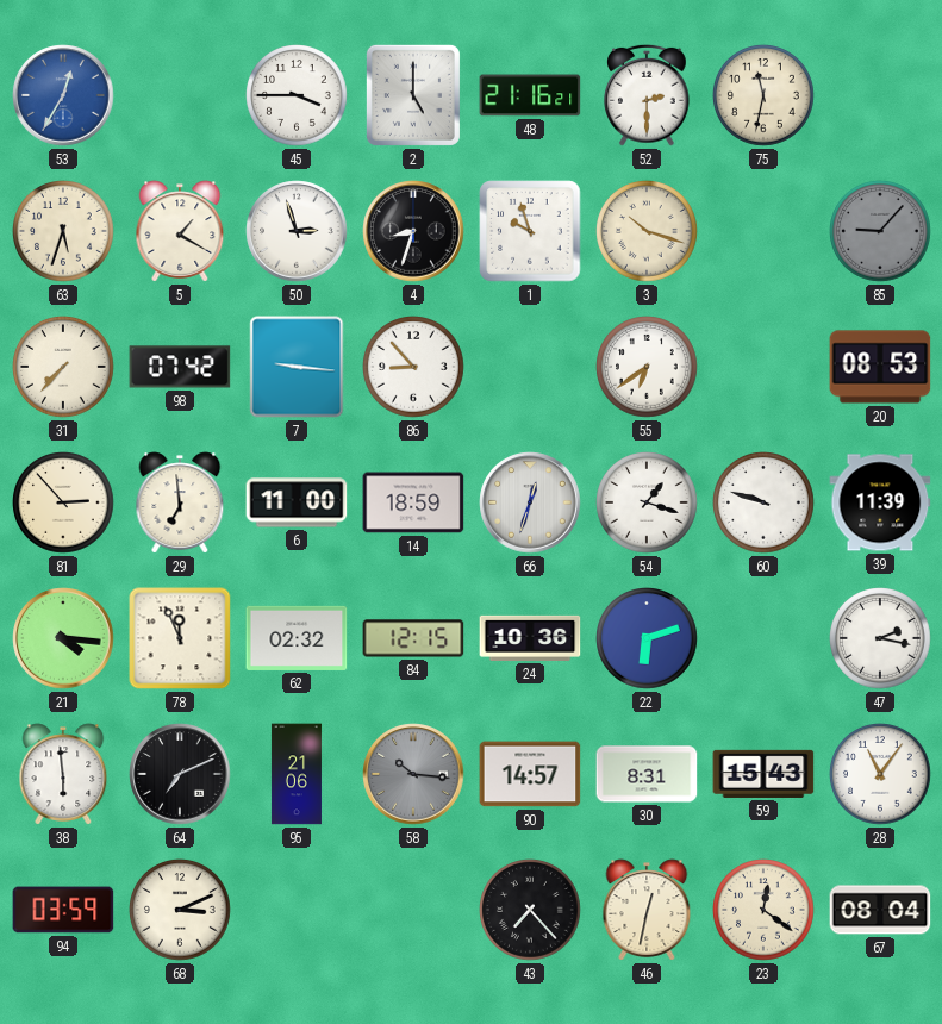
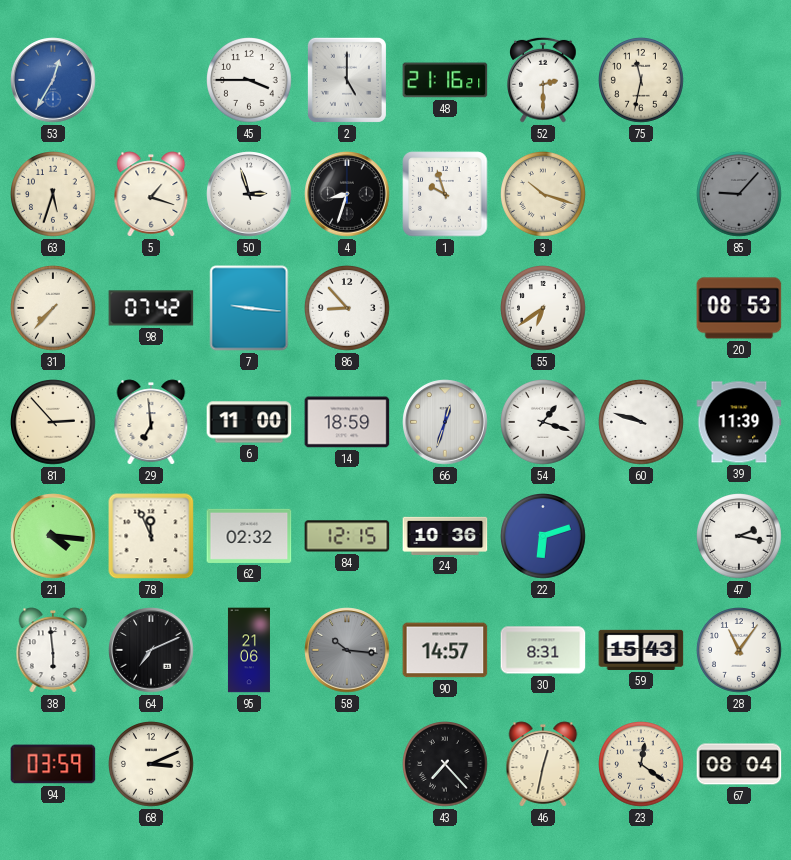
5: 1:20 -> 1:18
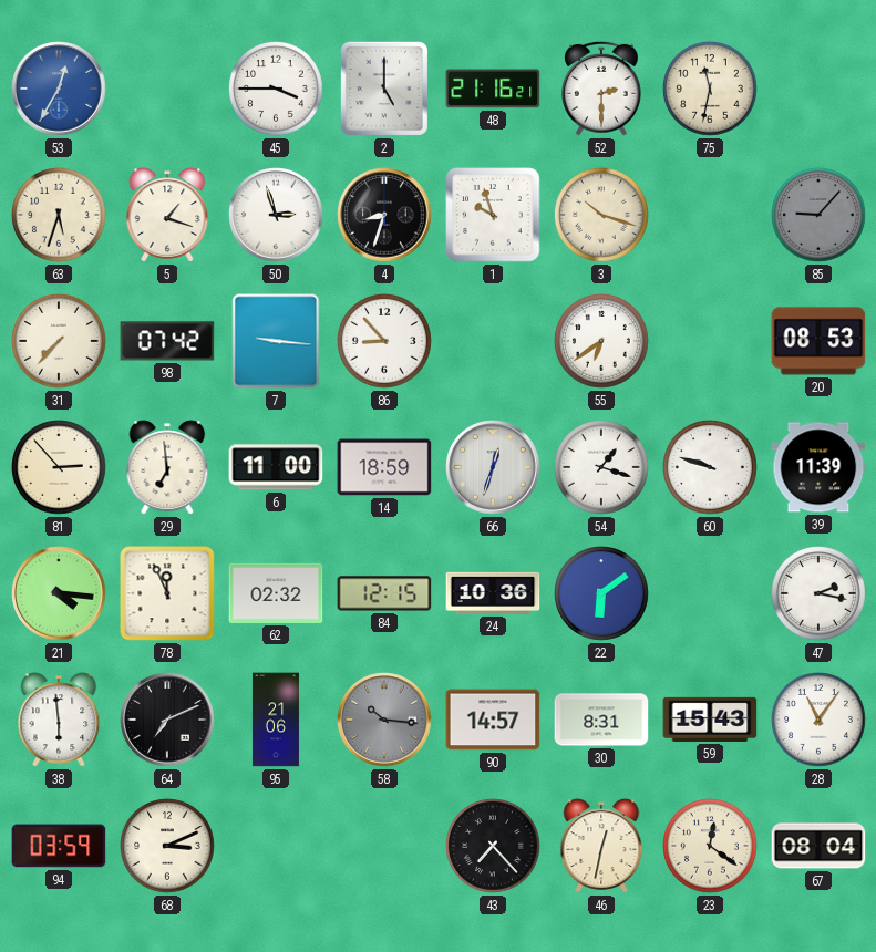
22: 6:12 -> 6:09
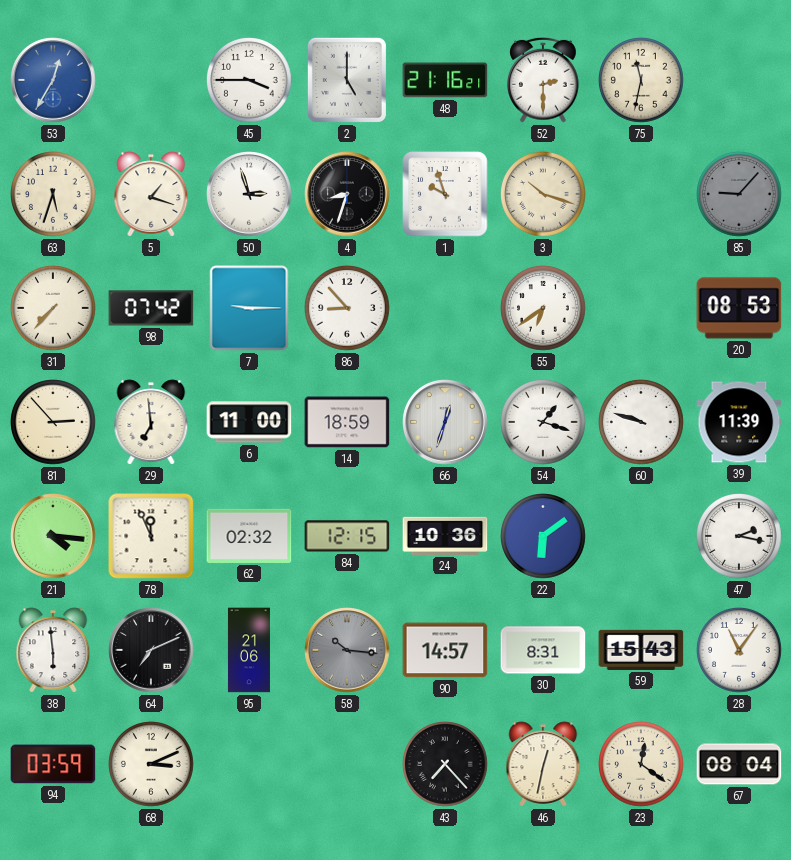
7: 9:16 -> 9:15
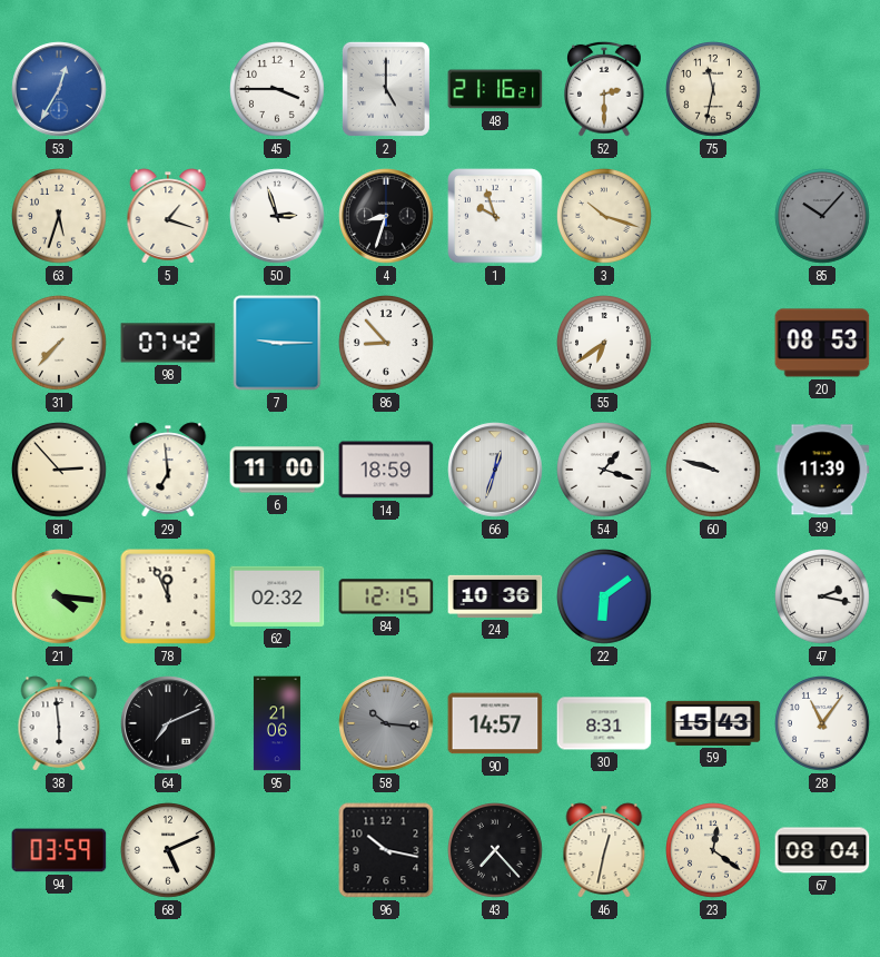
85: 9:07 -> 10:07
68: 3:11 -> 5:11
96: none -> 10:17
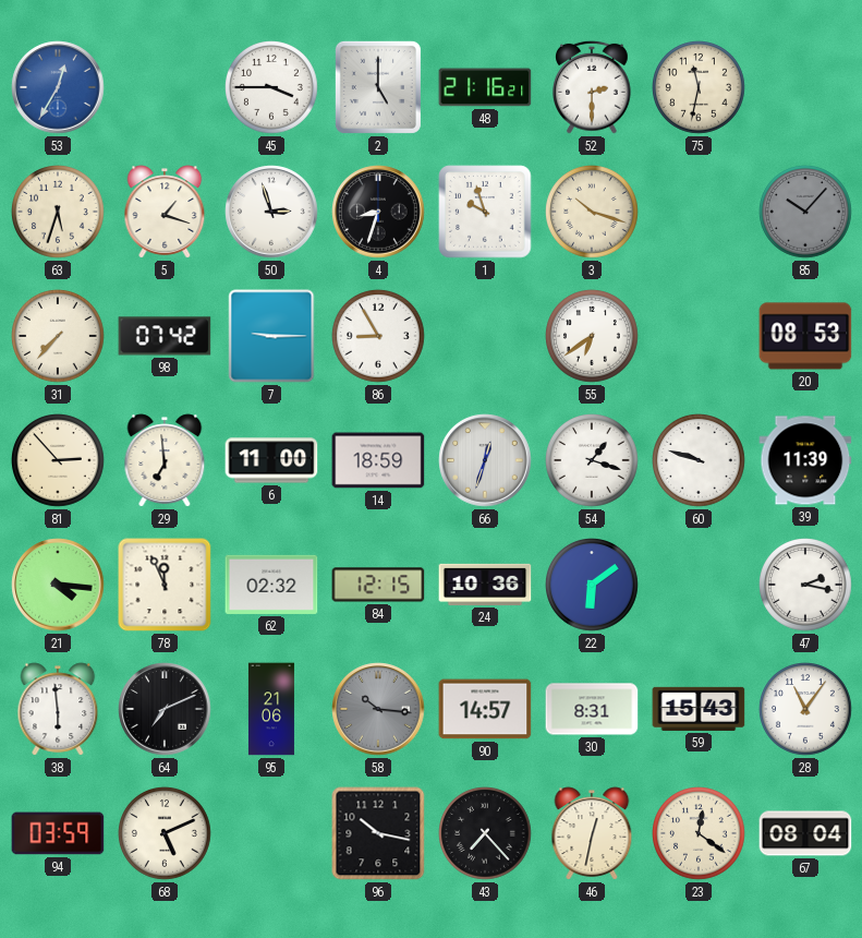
86: 8:53 -> 8:55
